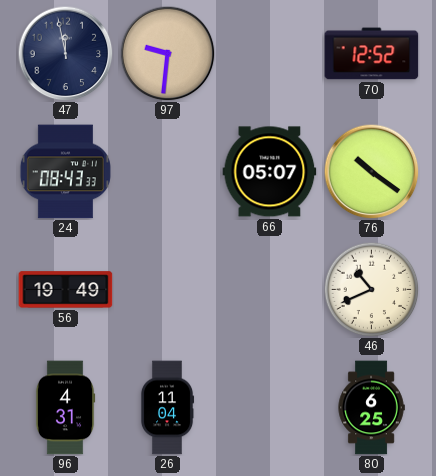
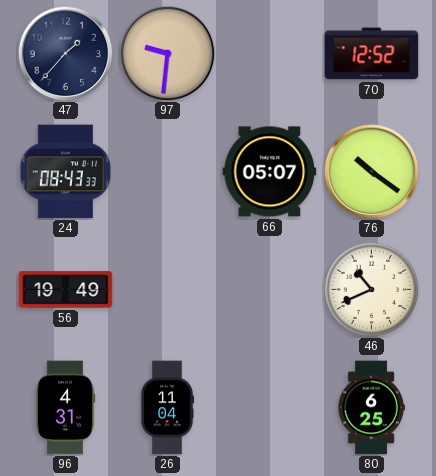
47: 11:58 -> 1:37
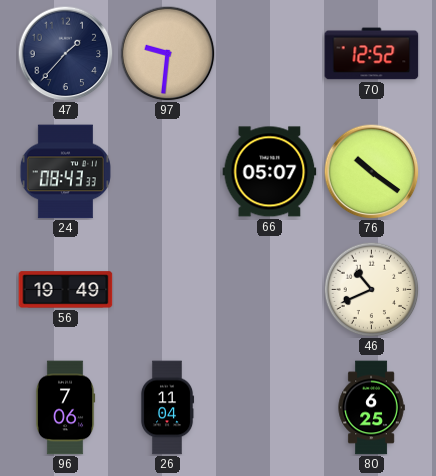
96: 4:31 -> 7:06
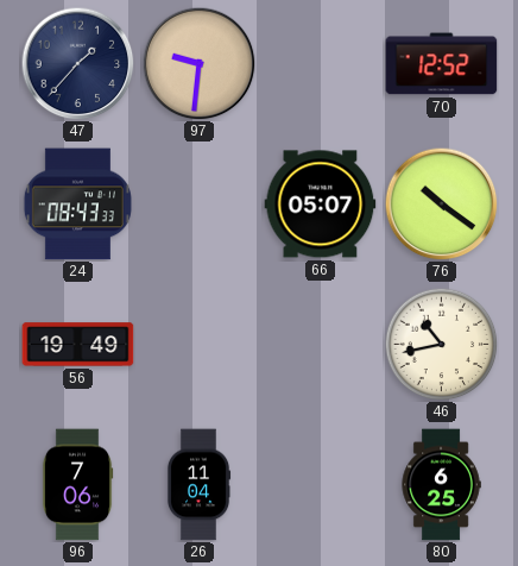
46: 10:41 -> 10:43
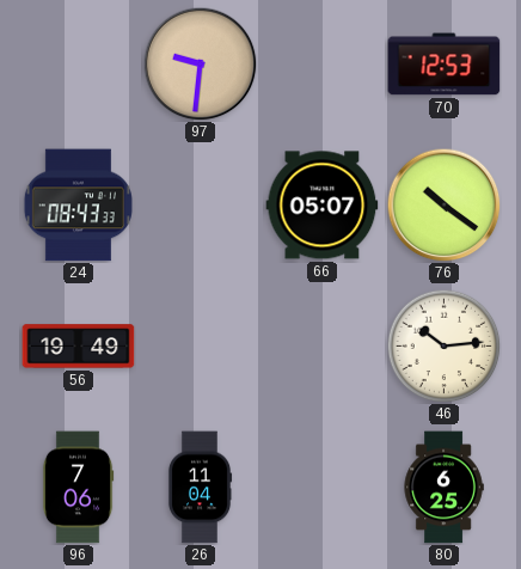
47: 1:37 -> none
70: 12:52 -> 12:53
46: 10:43 -> 10:14
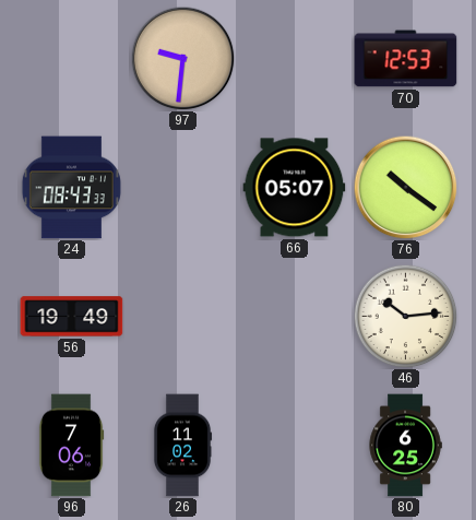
26: 11:04 -> 11:02
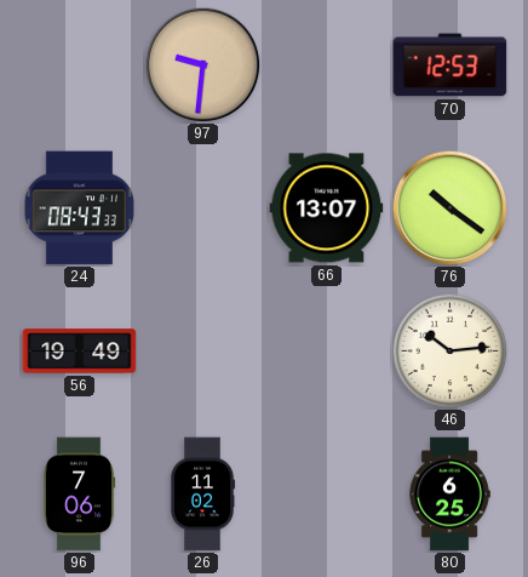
66: 05:07 -> 13:07
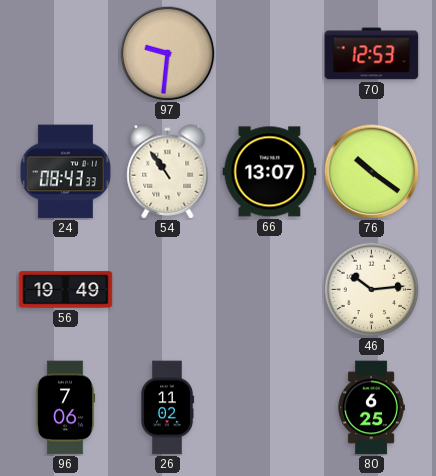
54: none -> 10:54
